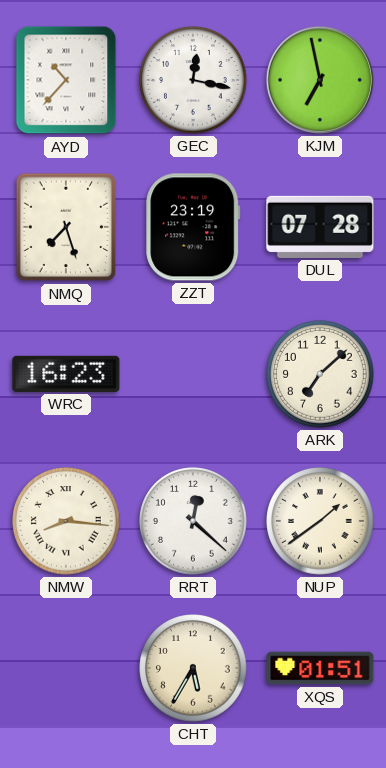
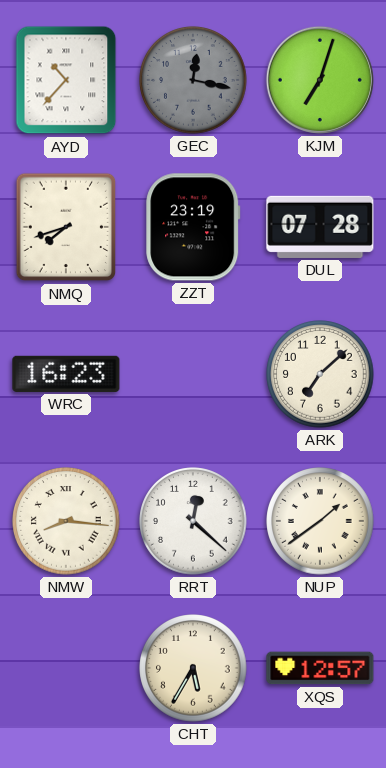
GEC dial: white -> grey
KJM: 6:58 -> 7:03
NMQ: 7:27 -> 7:42
XQS: 01:51 -> 12:57
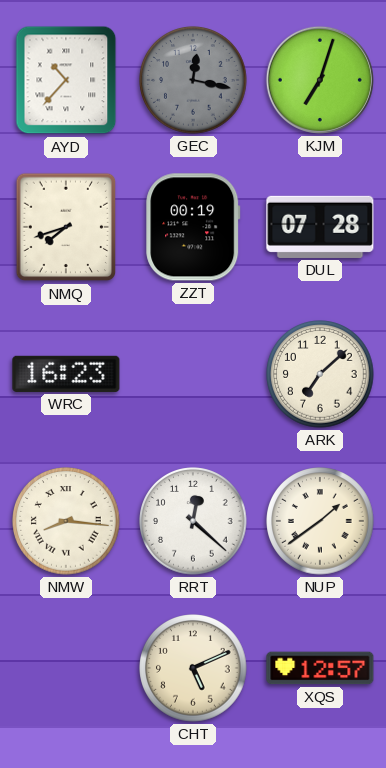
ZZT: 23:19 -> 00:19
CHT: 5:35 -> 5:11
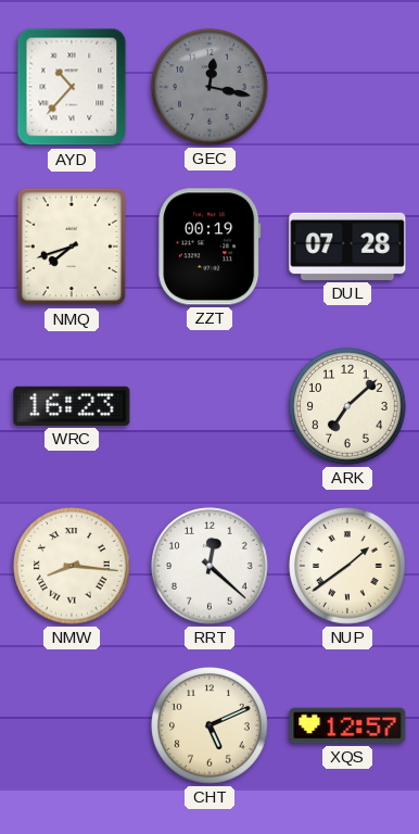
KJM: 7:03 -> none
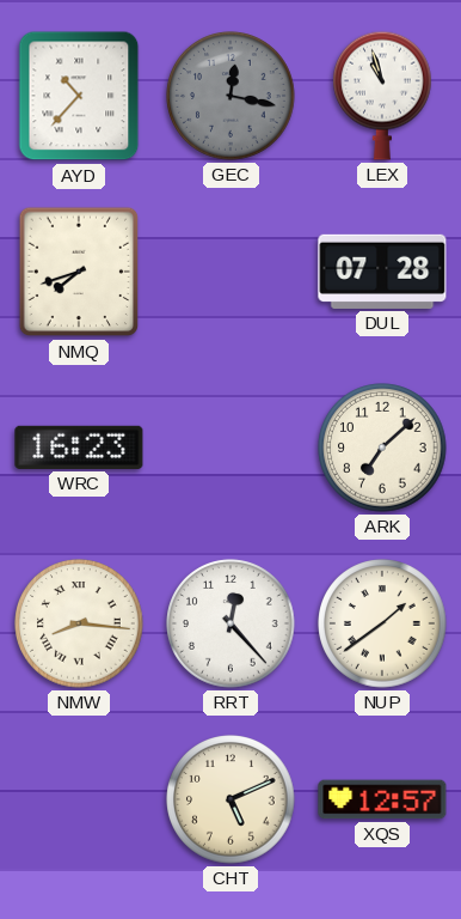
LEX: none -> 10:57
ZZT: 00:19 -> none
RRT: 12:22 -> 12:23
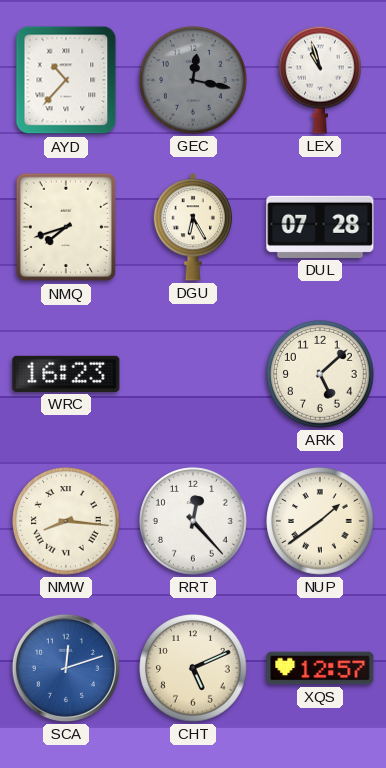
DGU: none -> 6:25
ARK: 7:08 -> 5:08
SCA: none -> 12:12
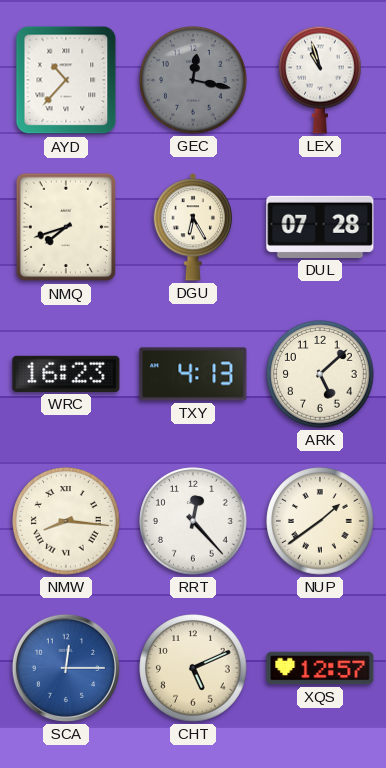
TXY: none -> 4:13
SCA: 12:12 -> 12:15
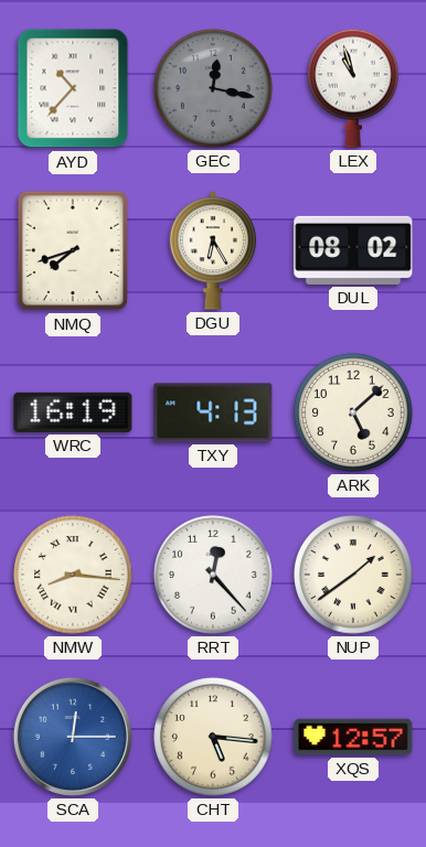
DUL: 07:28 -> 08:02
WRC: 16:23 -> 16:19
CHT: 5:11 -> 5:16
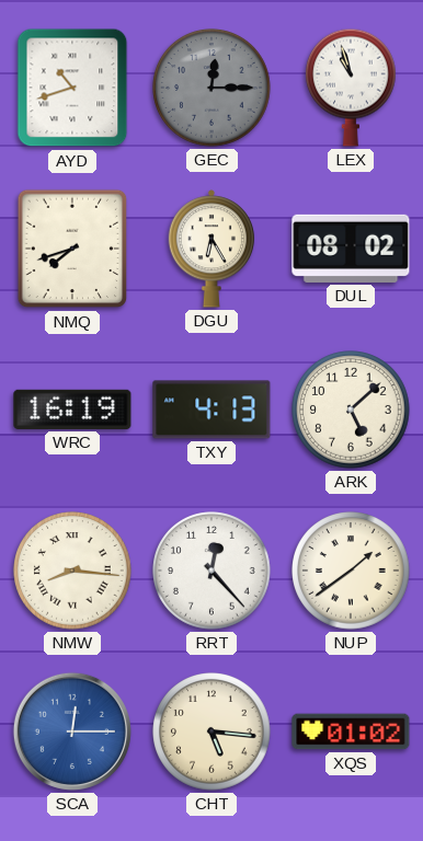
AYD: 10:37 -> 10:42
GEC: 12:17 -> 12:15
XQS: 12:57 -> 01:02
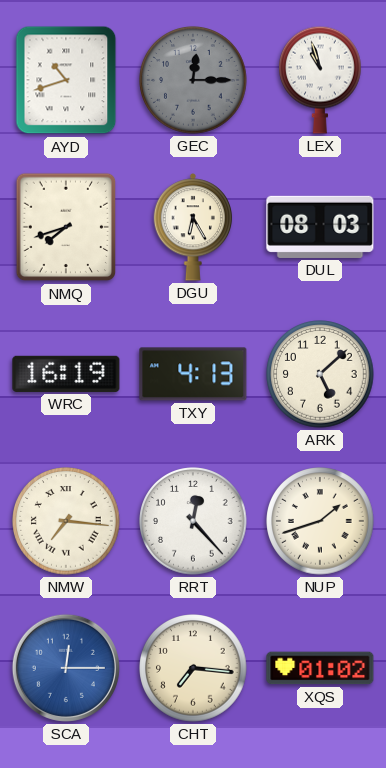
DUL: 08:02 -> 08:03
NMW: 8:16 -> 7:16
NUP: 1:39 -> 1:42
CHT: 5:16 -> 7:16
